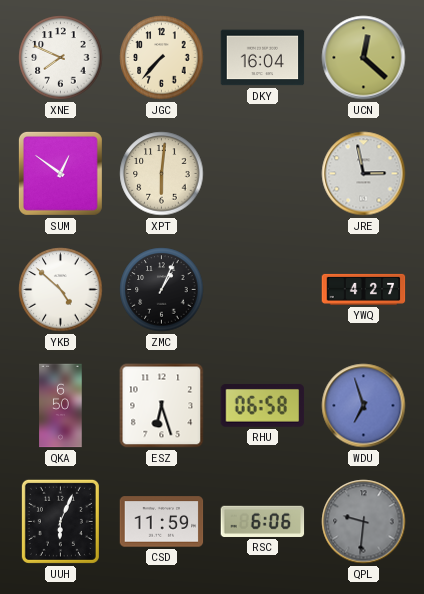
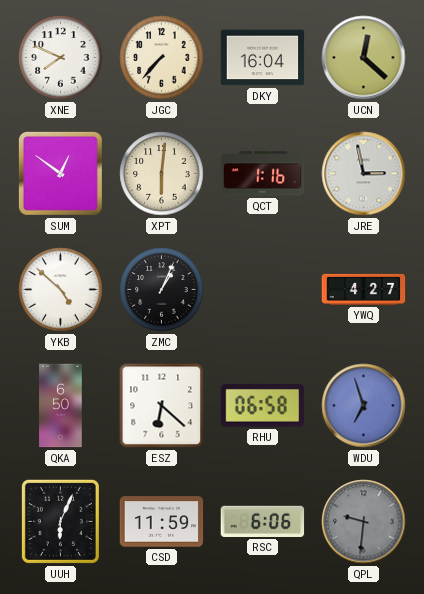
QCT: none -> 1:16
ESZ: 6:27 -> 6:22
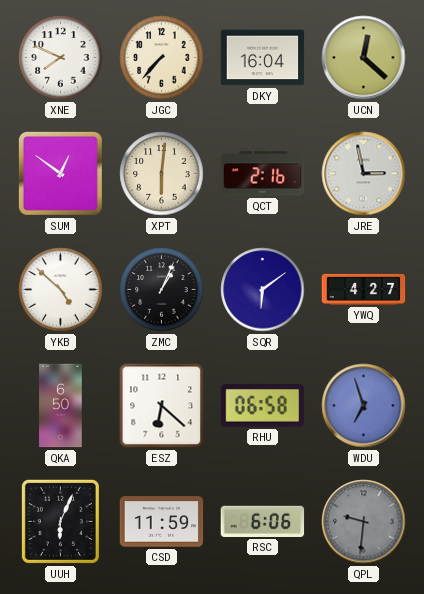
QCT: 1:16 -> 2:16
SQR: none -> 6:09
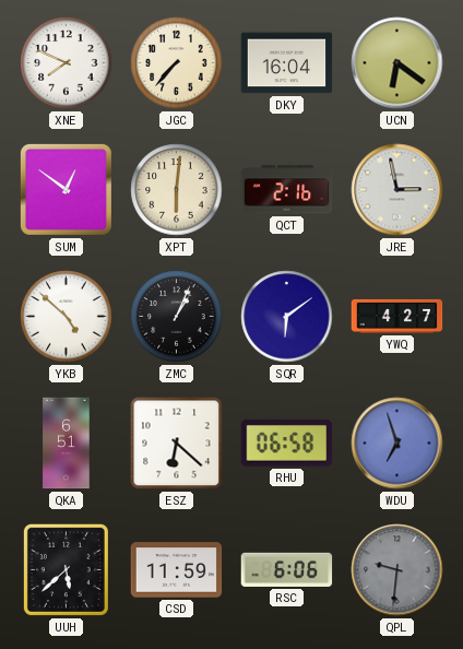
UCN: 12:22 -> 6:21
QKA: 6:50 -> 6:51
UUH: 6:04 -> 5:38
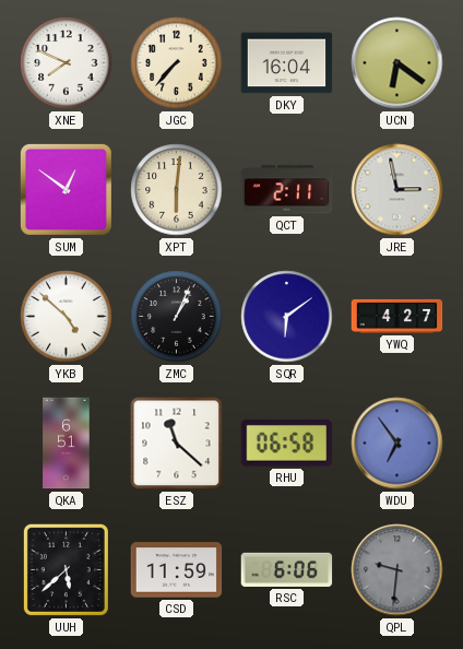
QCT: 2:16 -> 2:11
ESZ: 6:22 -> 11:22
WDU: 6:57 -> 6:54
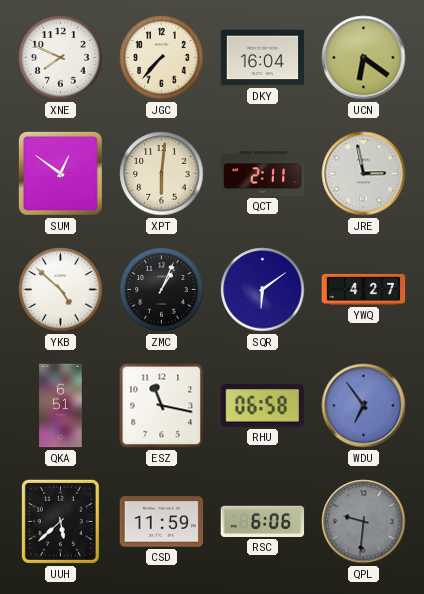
ESZ: 11:22 -> 11:17
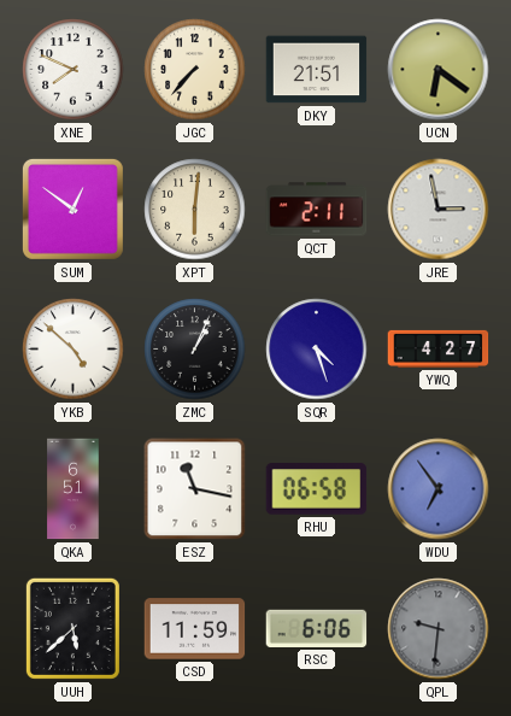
DKY: 16:04 -> 21:51
SQR: 6:09 -> 4:27
